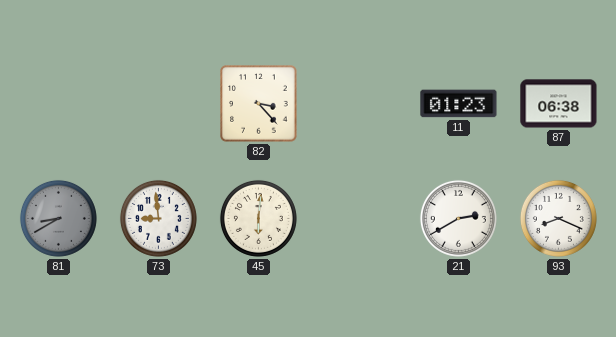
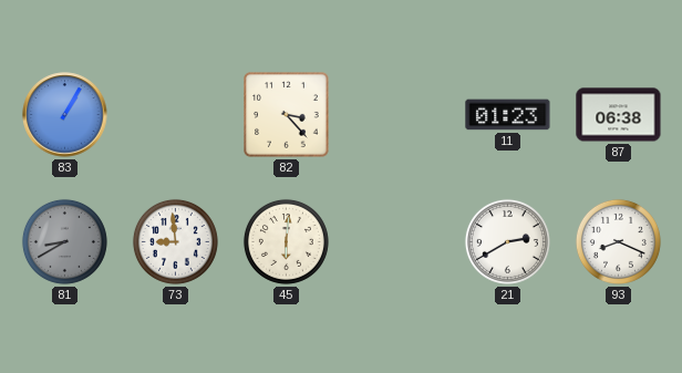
83: none -> 1:05
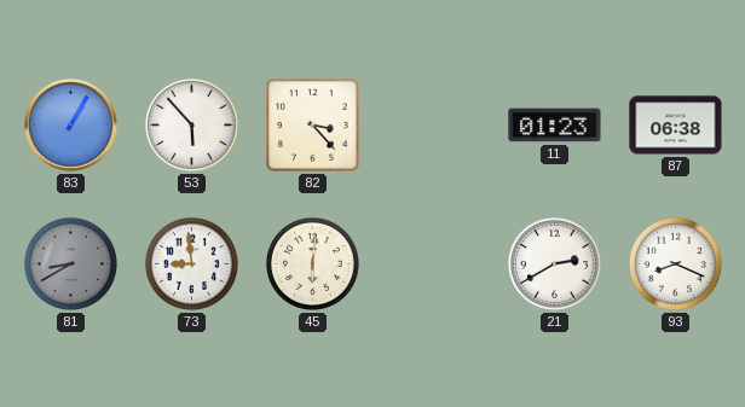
53: none -> 5:53
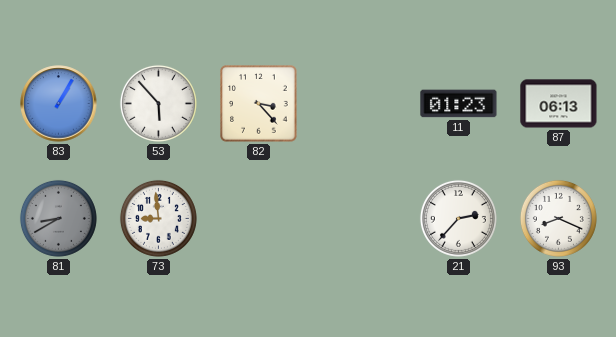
87: 06:38 -> 06:13
45: 6:01 -> none
21: 2:40 -> 2:37
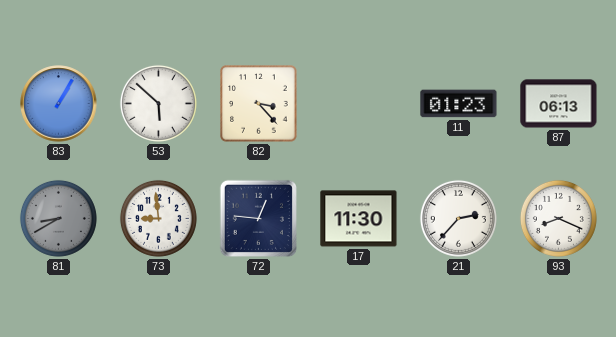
53: 5:53 -> 5:52
72: none -> 12:46
17: none -> 11:30
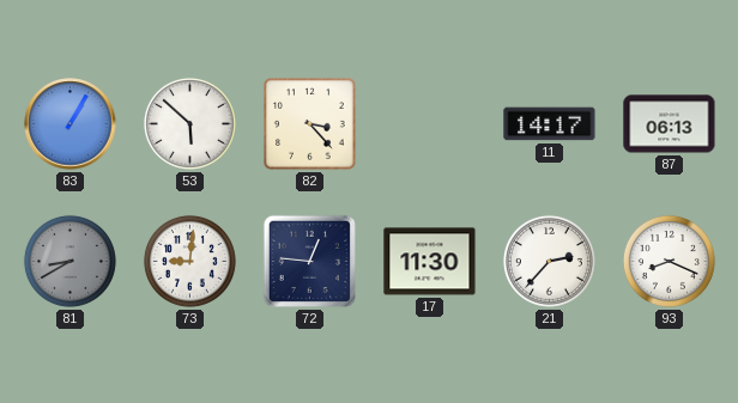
11: 01:23 -> 14:17
73: 8:59 -> 9:01
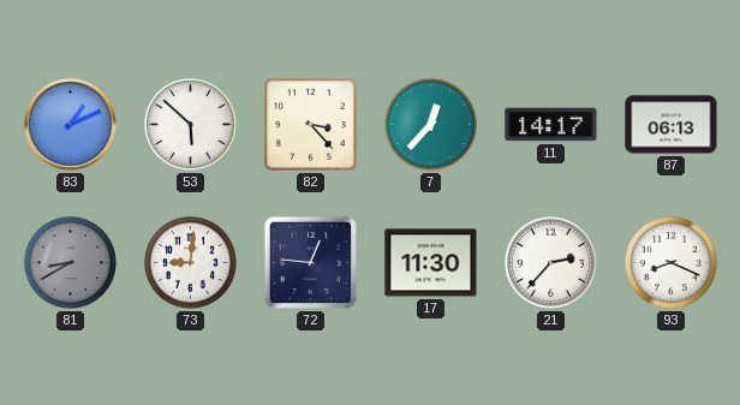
83: 1:05 -> 1:11
7: none -> 12:37
